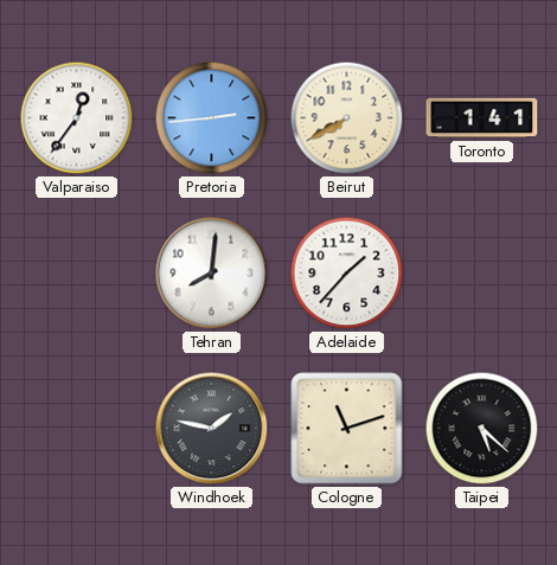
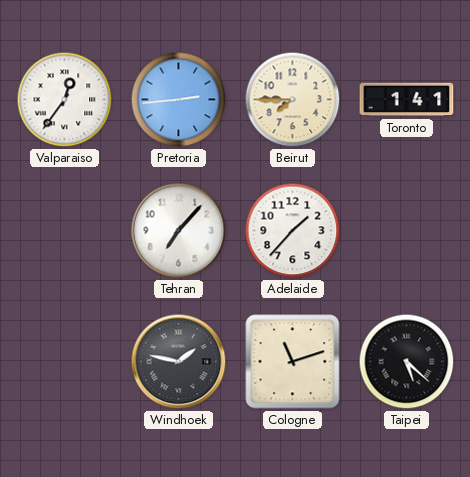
Beirut: 7:40 -> 7:45
Tehran: 8:01 -> 7:07
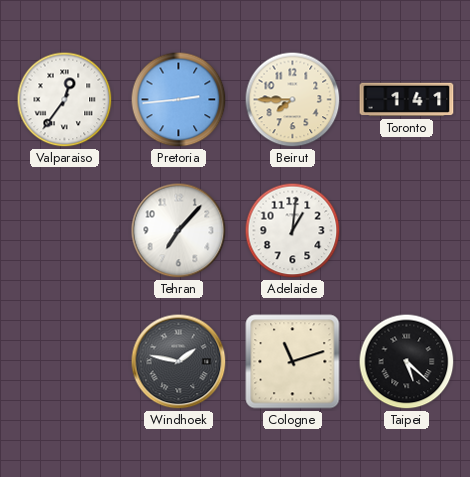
Adelaide: 1:37 -> 1:01
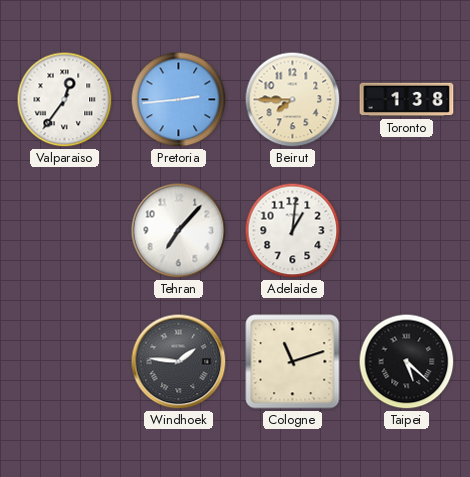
Toronto: 1:41 -> 1:38
Windhoek: 1:47 -> 1:46
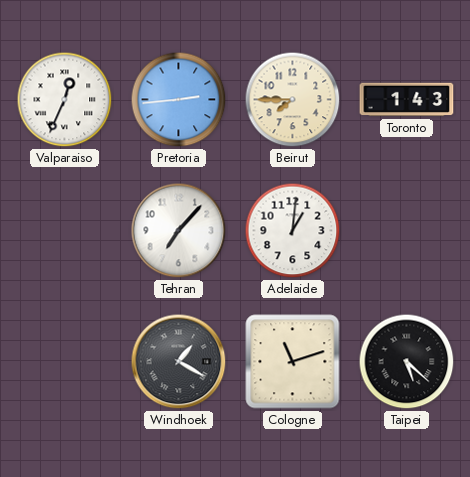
Valparaiso: 12:36 -> 12:34
Toronto: 1:38 -> 1:43
Windhoek: 1:46 -> 1:20
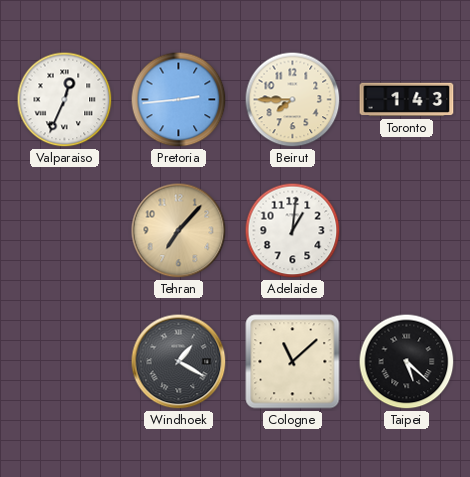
Tehran dial: white -> champagne
Cologne: 11:12 -> 11:08
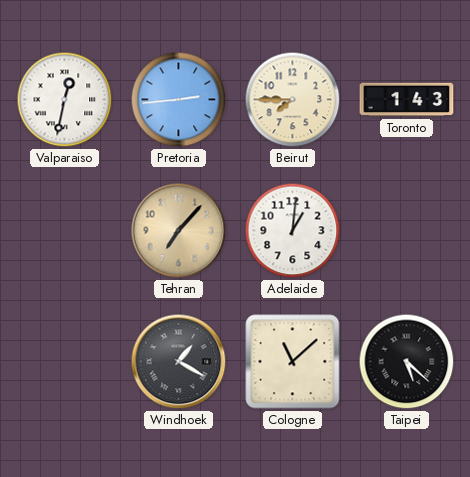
Valparaiso: 12:34 -> 12:32
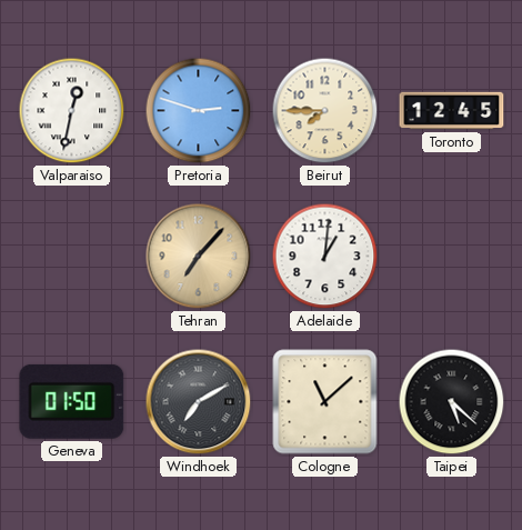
Pretoria: 2:44 -> 2:48
Toronto: 1:43 -> 12:45
Geneva: none -> 01:50
Windhoek: 1:20 -> 7:10
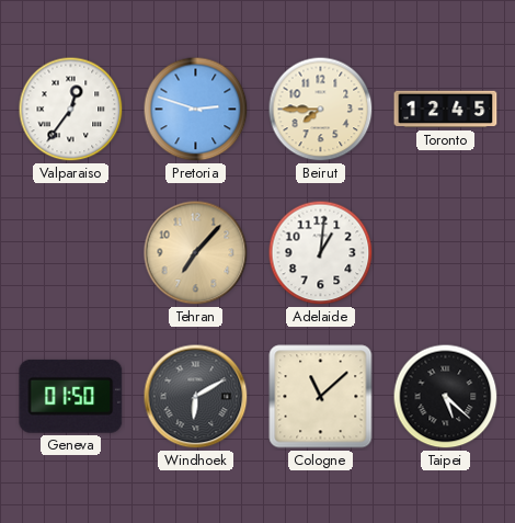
Valparaiso: 12:32 -> 12:36
Windhoek: 7:10 -> 6:10
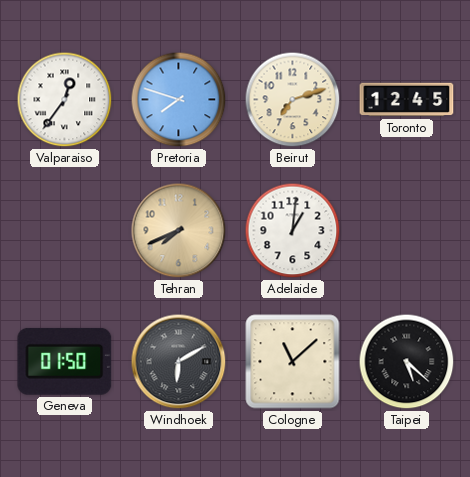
Pretoria: 2:48 -> 7:48
Beirut: 7:45 -> 7:12
Tehran: 7:07 -> 7:41
